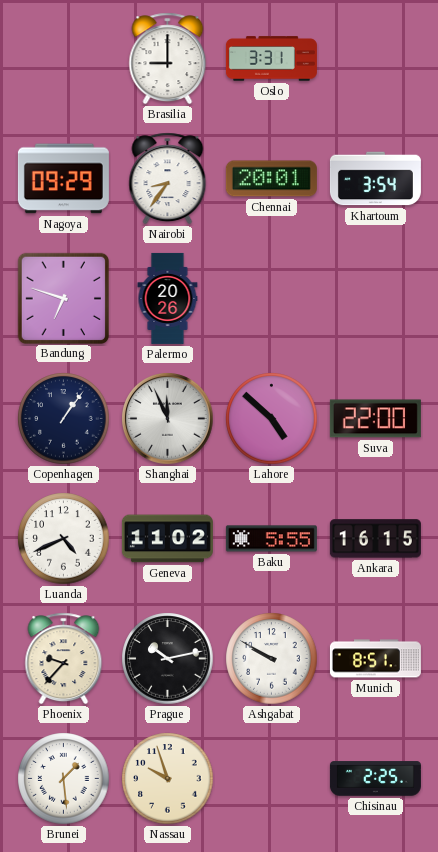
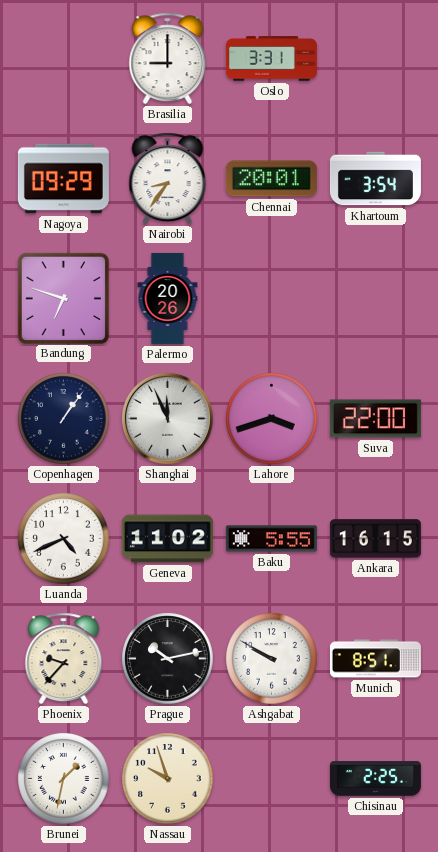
Lahore: 4:52 -> 3:42
Brunei: 1:29 -> 1:32
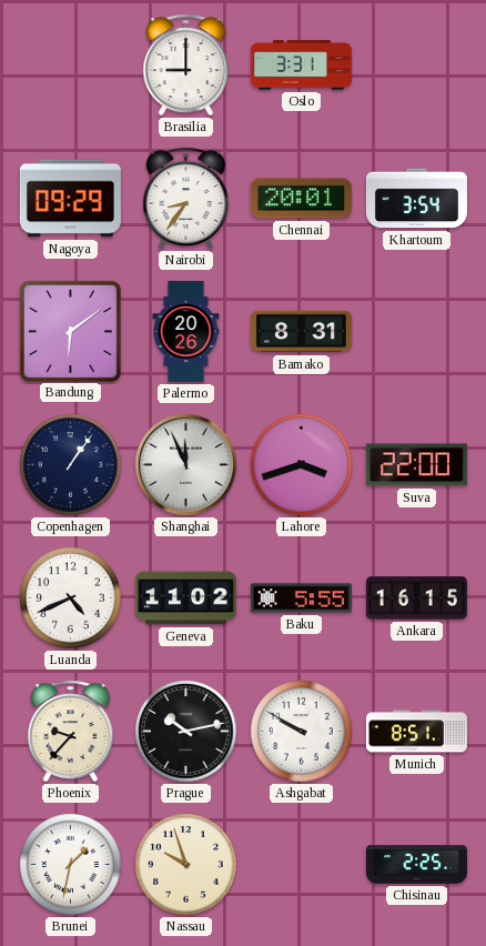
Bandung: 6:48 -> 6:09
Bamako: none -> 8:31
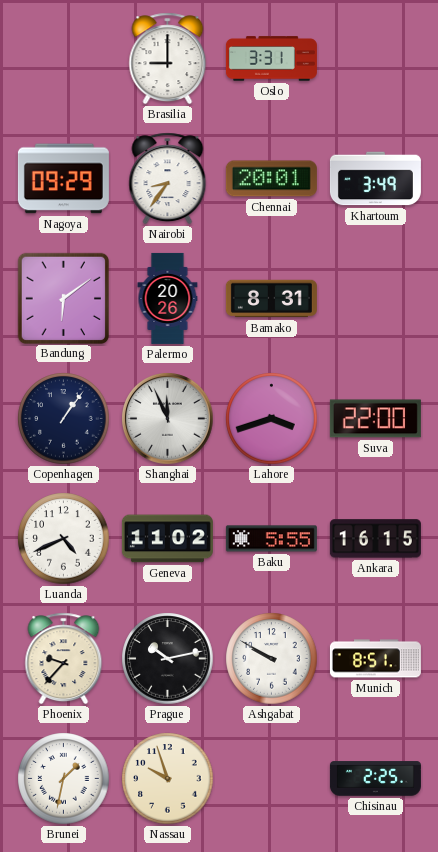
Khartoum: 3:54 -> 3:49
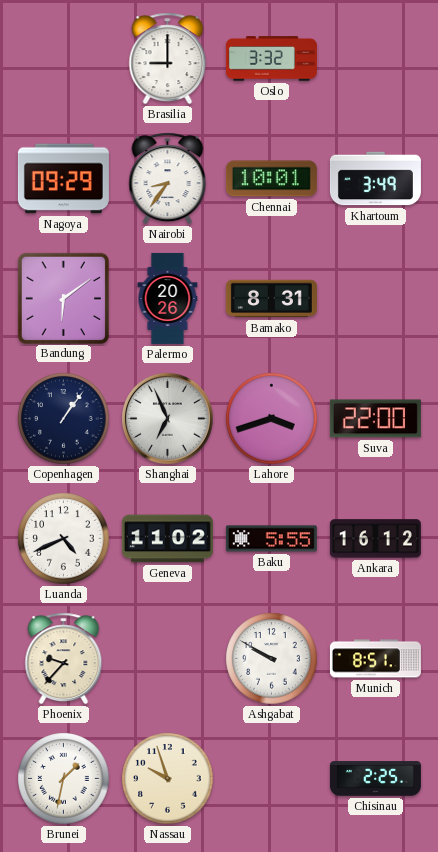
Oslo: 3:31 -> 3:32
Chennai: 20:01 -> 10:01
Shanghai: 11:56 -> 6:56
Ankara: 16:15 -> 16:12
Prague: 10:13 -> none
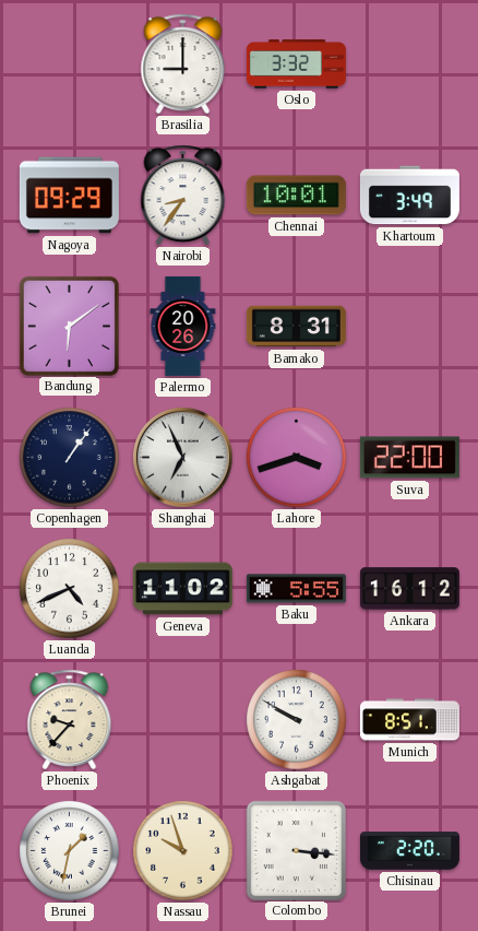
Colombo: none -> 3:16
Chisinau: 2:25 -> 2:20
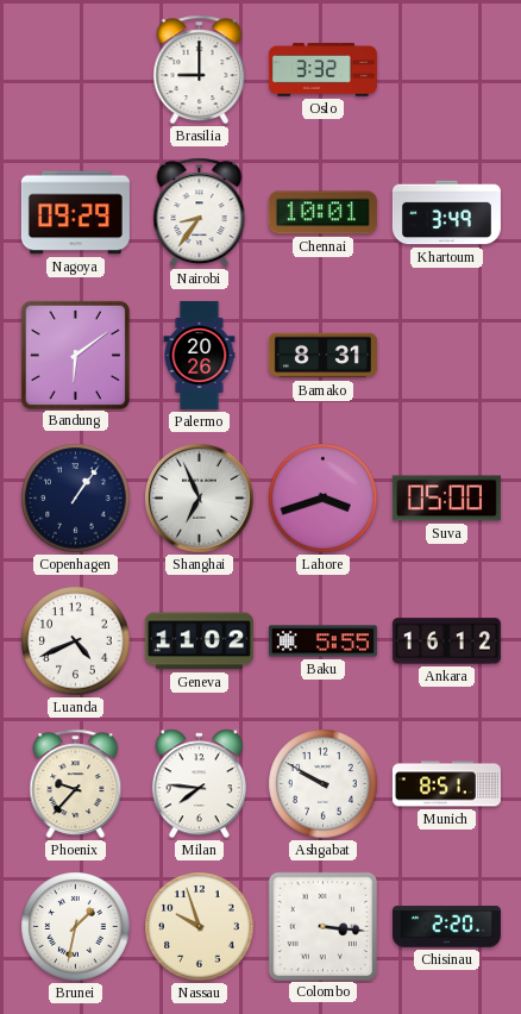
Suva: 22:00 -> 05:00
Milan: none -> 7:46
